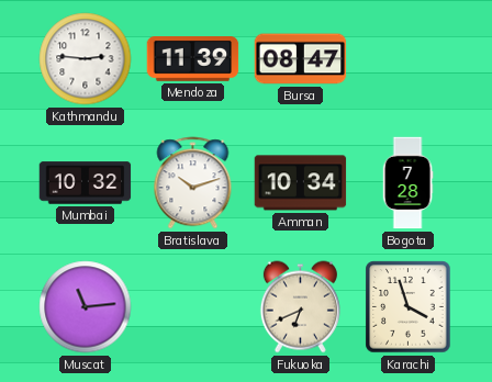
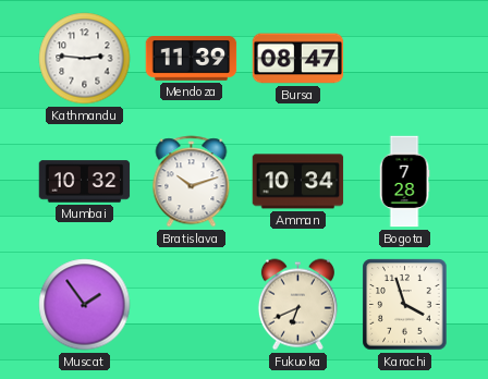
Muscat: 11:14 -> 1:54
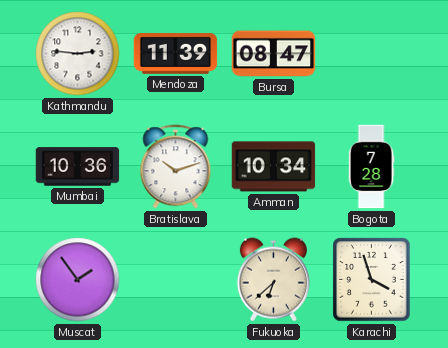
Mumbai: 10:32 -> 10:36
Fukuoka: 6:41 -> 6:38
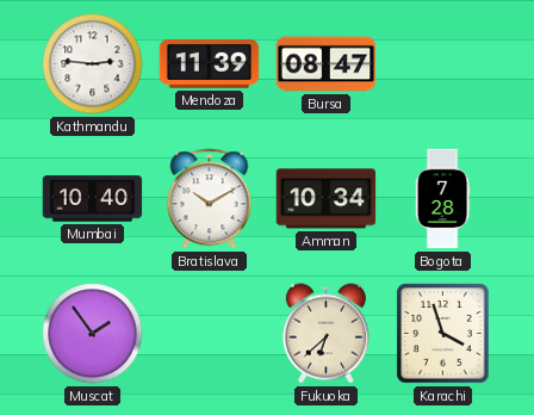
Mumbai: 10:36 -> 10:40
Bratislava: 10:12 -> 10:10
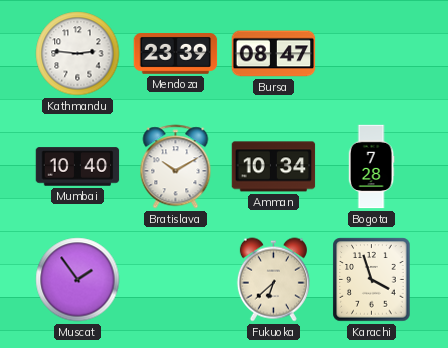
Mendoza: 11:39 -> 23:39
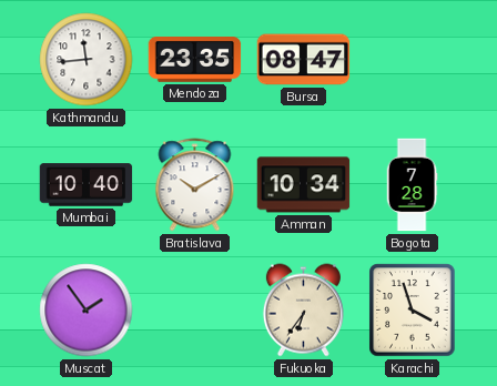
Kathmandu: 2:46 -> 11:44
Mendoza: 23:39 -> 23:35
Fukuoka: 6:38 -> 6:36
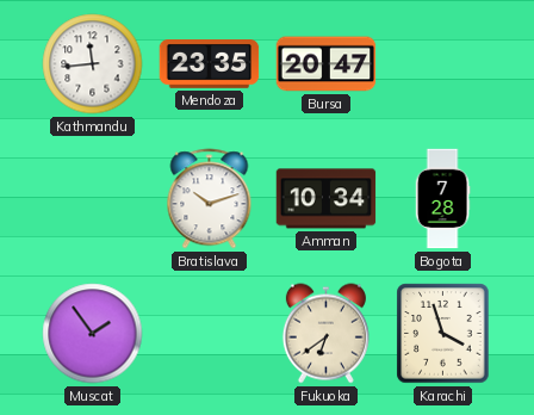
Bursa: 08:47 -> 20:47
Mumbai: 10:40 -> none
Bratislava: 10:10 -> 10:12
Fukuoka: 6:36 -> 6:39
